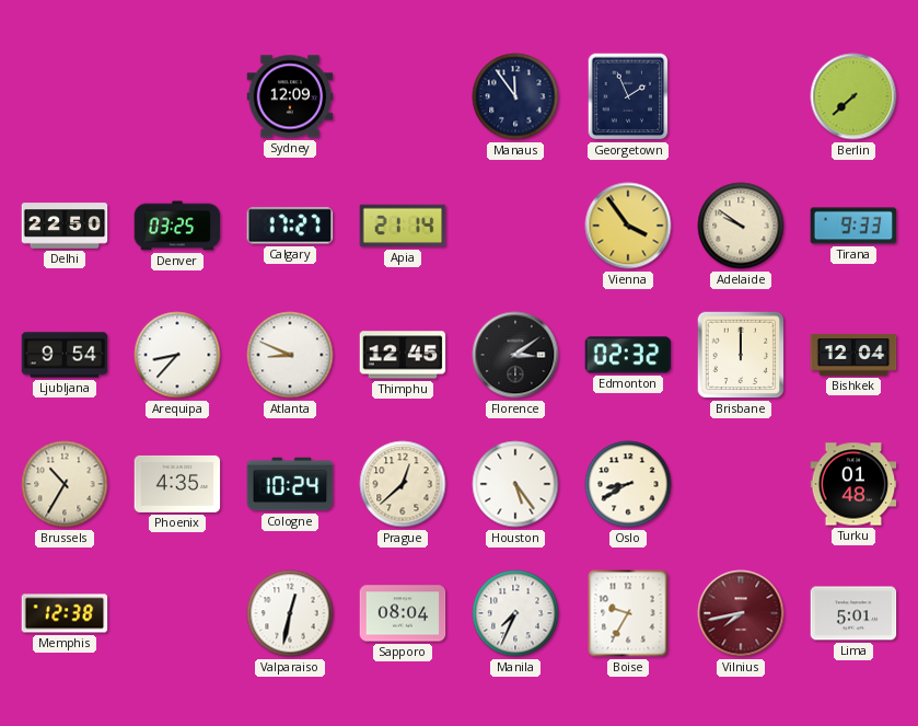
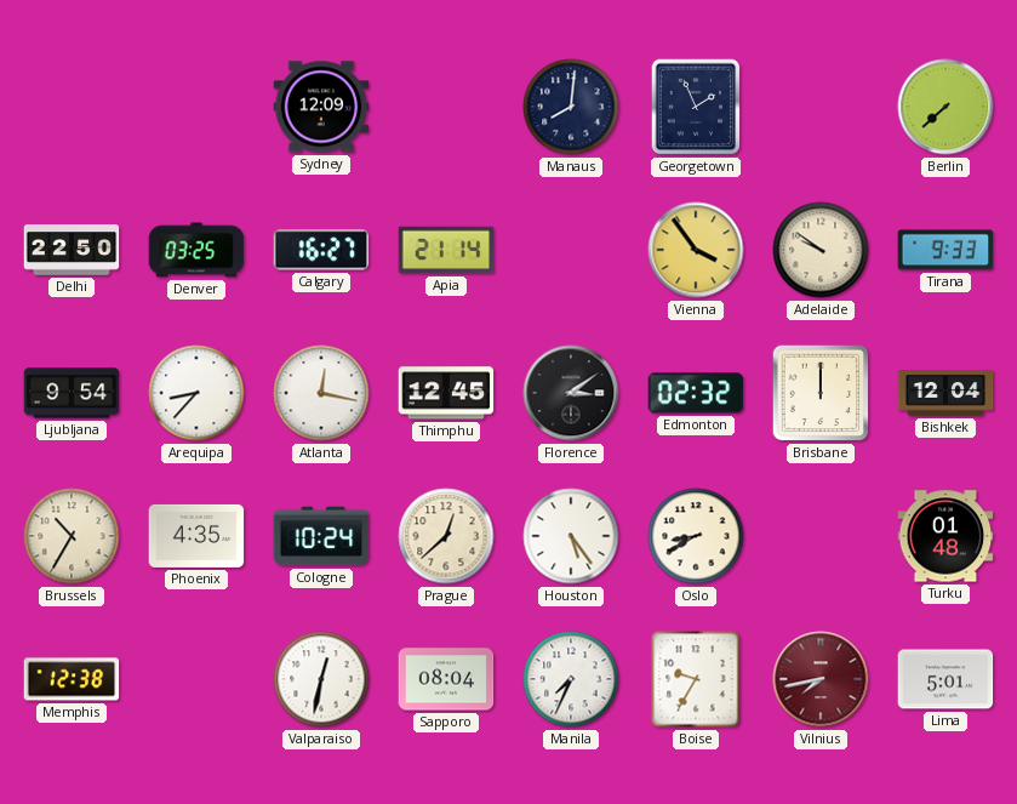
Manaus: 11:54 -> 8:01
Calgary: 17:27 -> 16:27
Atlanta: 8:49 -> 12:17
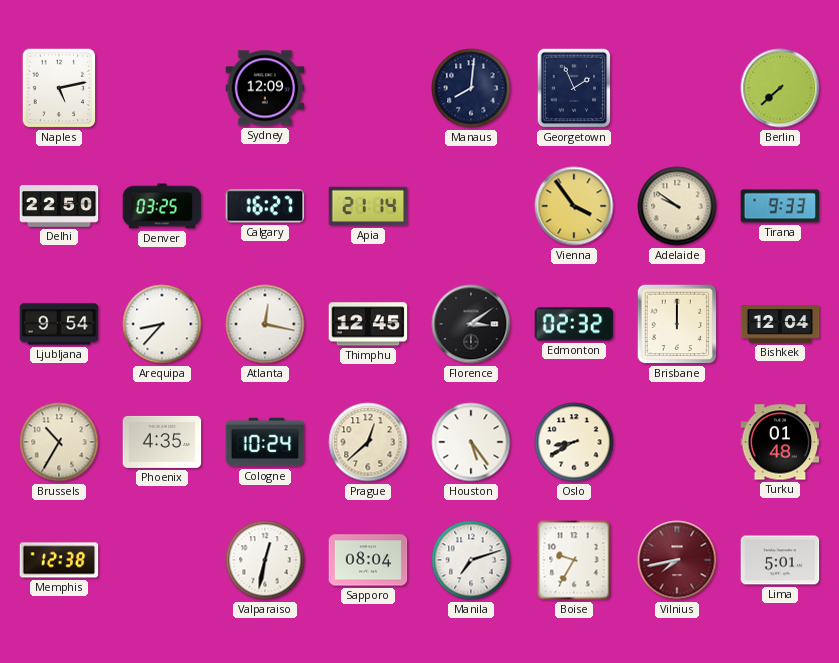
Naples: none -> 5:13
Manila: 7:34 -> 7:12
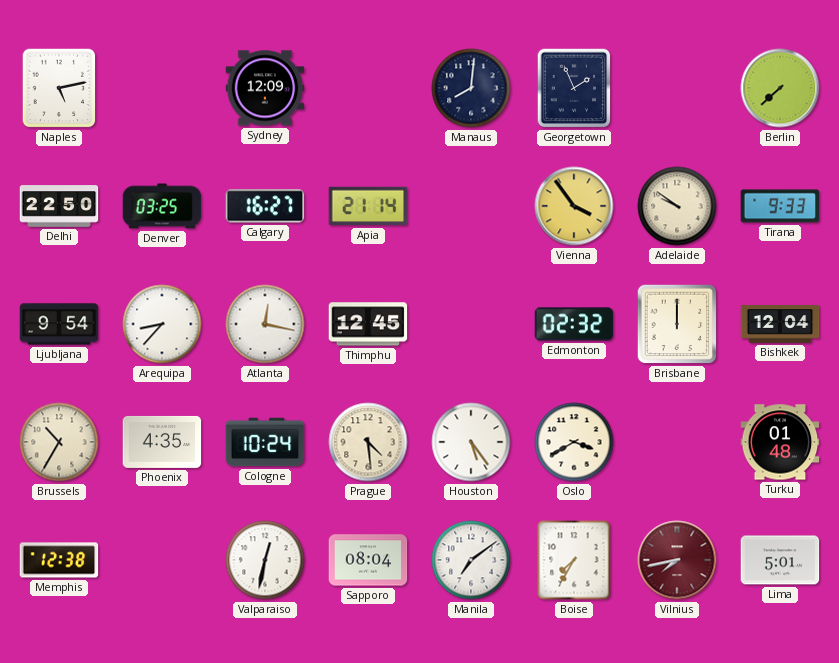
Florence: 3:09 -> none
Prague: 12:38 -> 4:29
Oslo: 8:40 -> 3:40
Manila: 7:12 -> 7:09
Boise: 9:35 -> 7:35
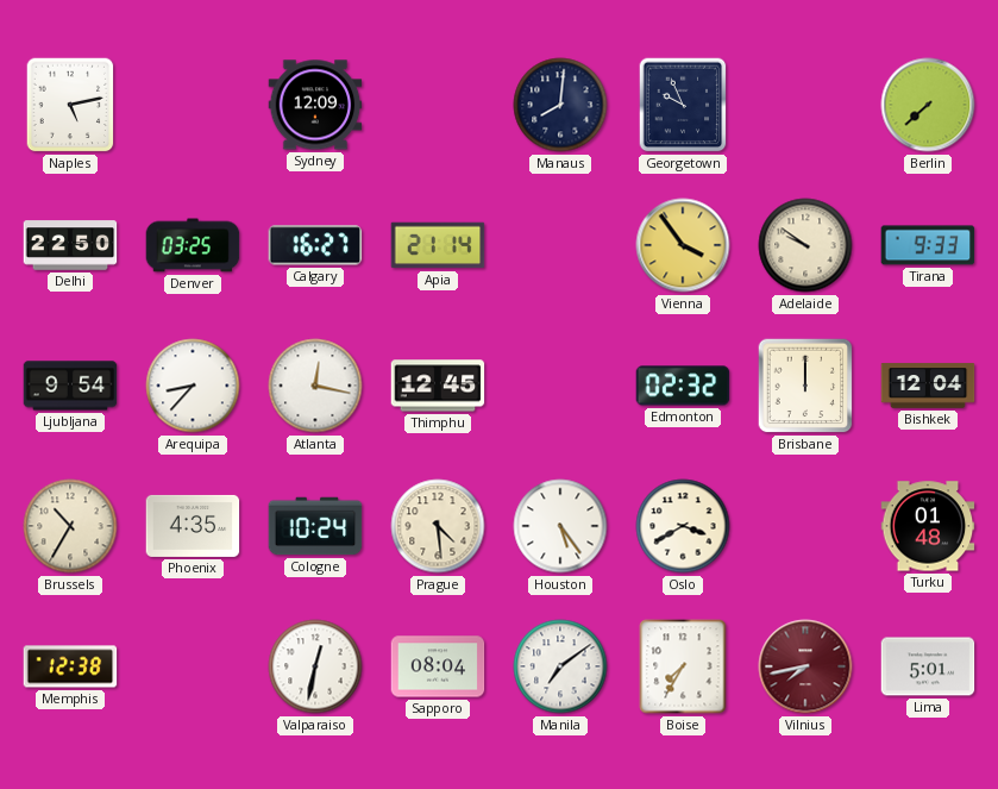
Georgetown: 1:56 -> 9:56
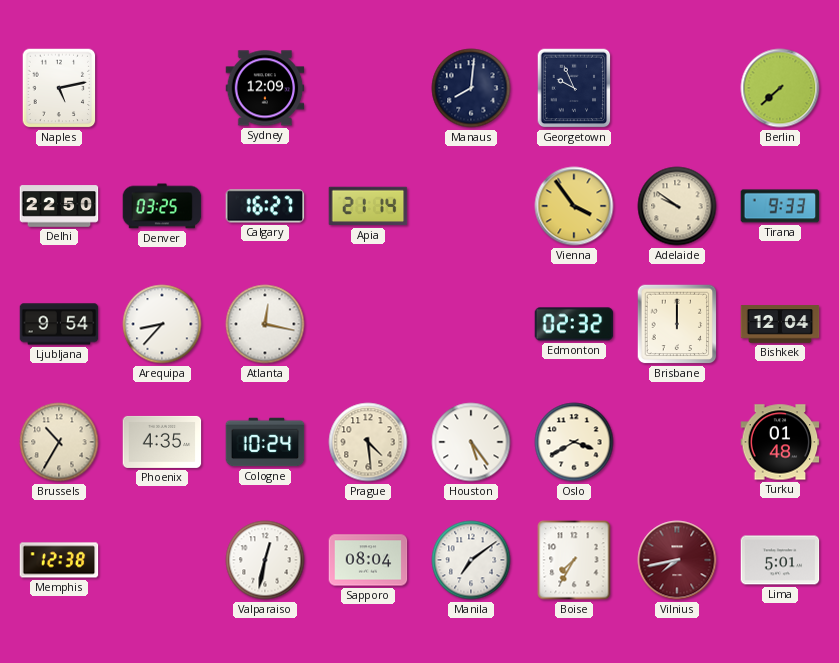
Thimphu: 12:45 -> none
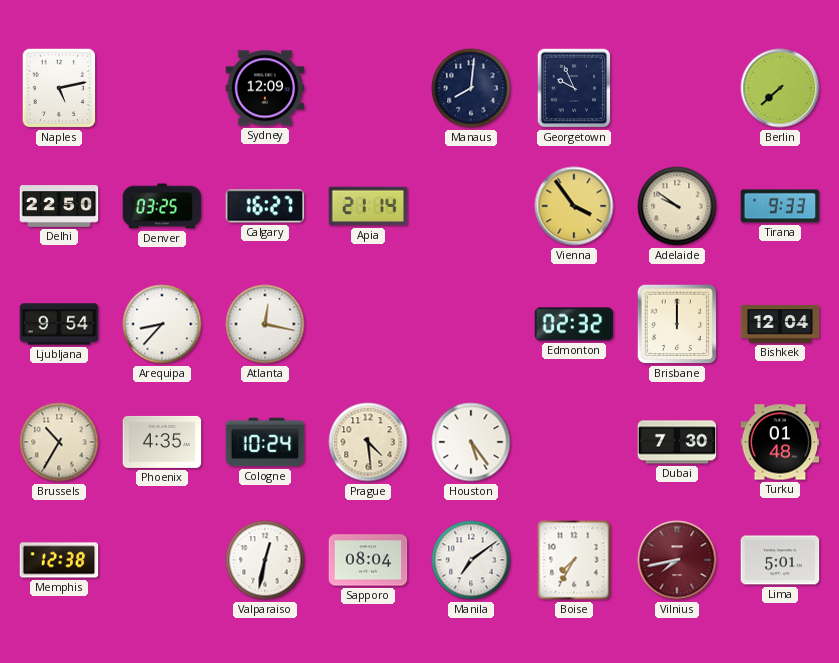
Oslo: 3:40 -> none
Dubai: none -> 7:30
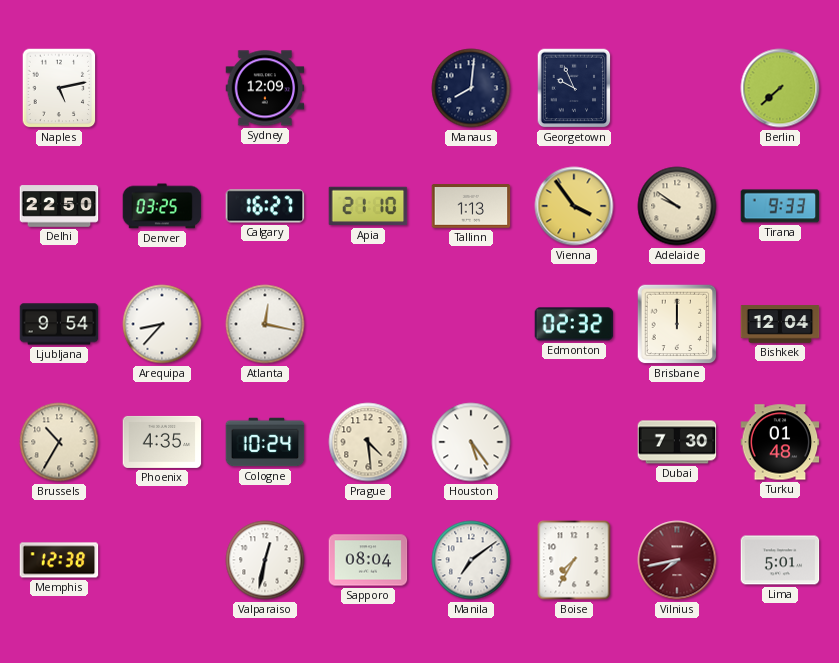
Apia: 21:14 -> 21:10
Tallinn: none -> 1:13
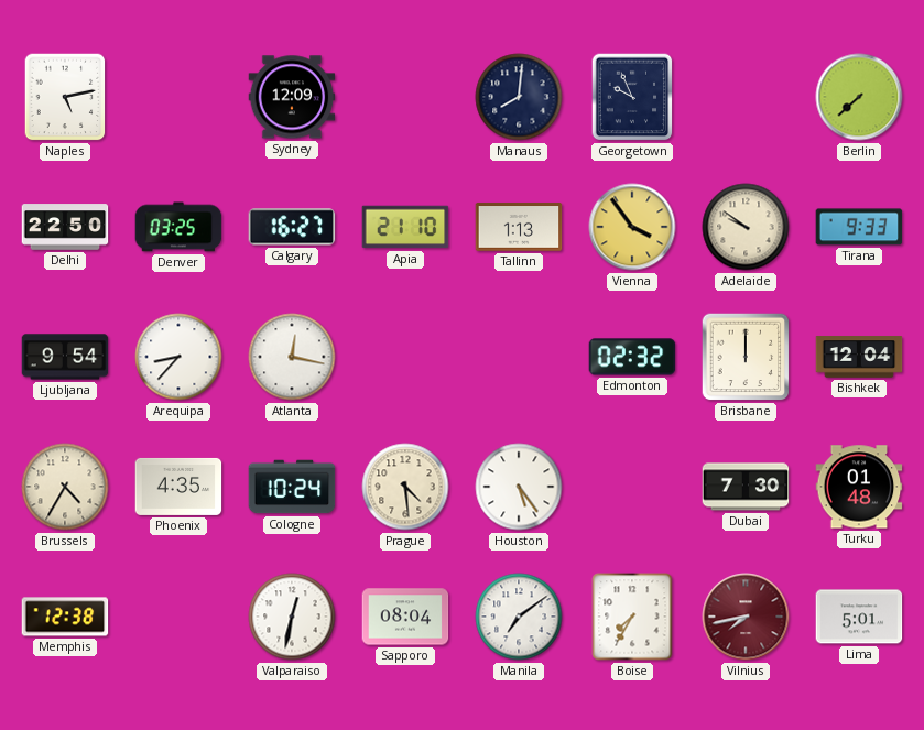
Brussels: 10:35 -> 4:35
